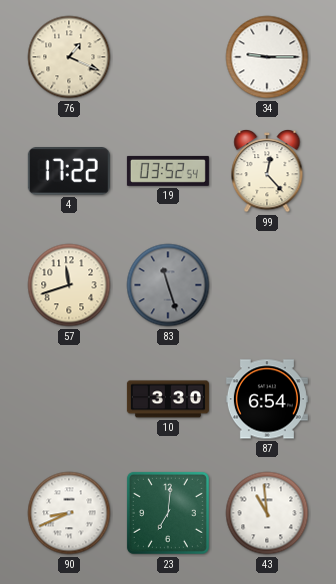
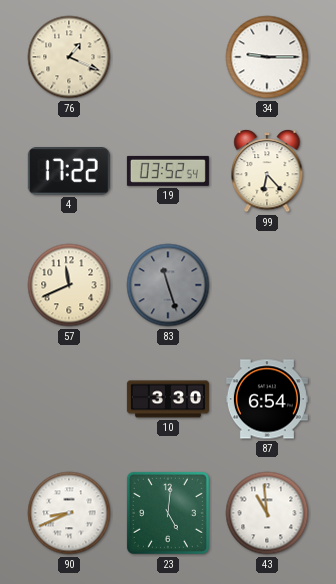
99: 12:23 -> 6:23
57: 11:42 -> 11:41
23: 7:01 -> 5:01
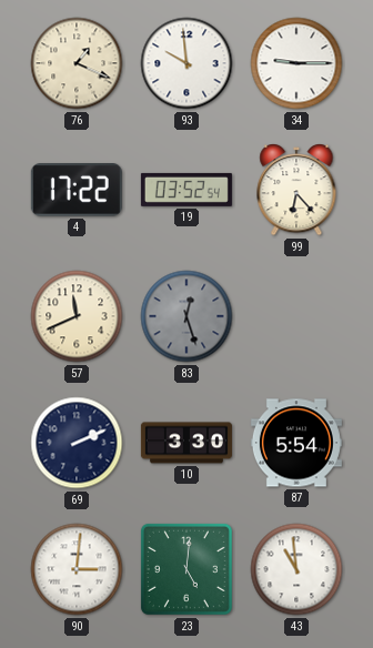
93: none -> 9:59
83: 11:27 -> 12:27
69: none -> 2:11
87: 6:54 -> 5:54
90: 8:41 -> 3:01
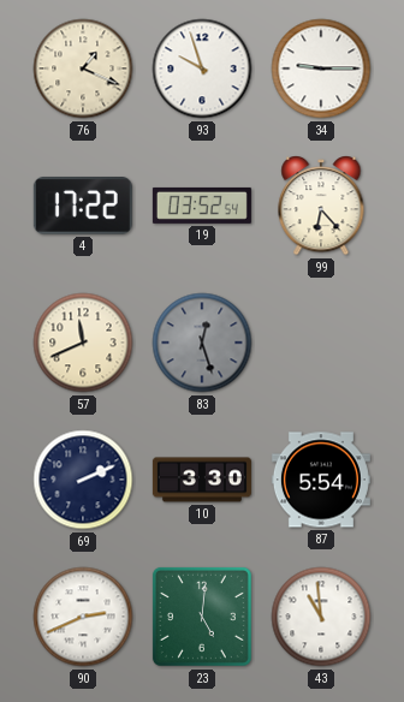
93: 9:59 -> 9:57
90: 3:01 -> 2:41
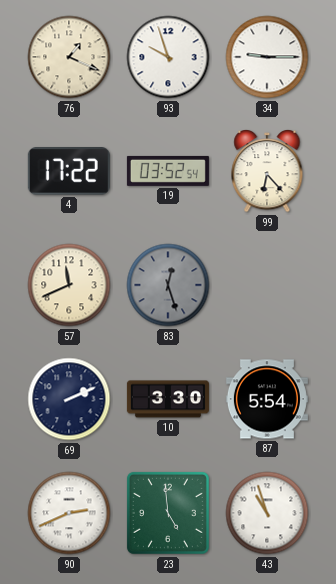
23: 5:01 -> 4:59
43: 10:59 -> 10:57
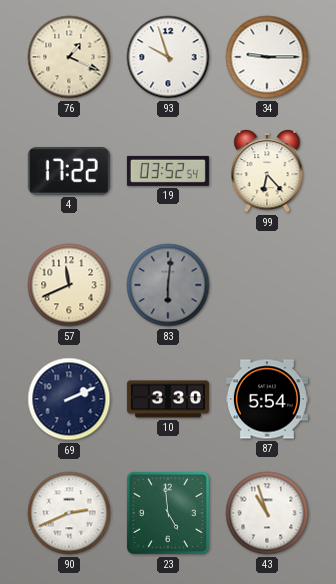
83: 12:27 -> 6:01
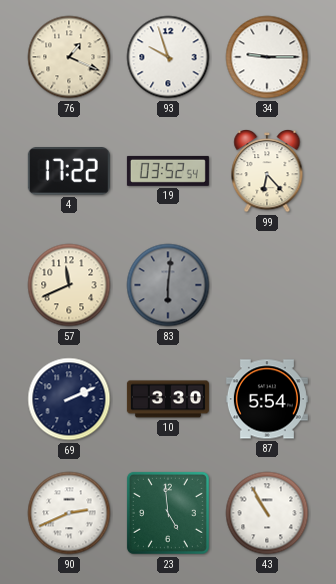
43: 10:57 -> 10:55
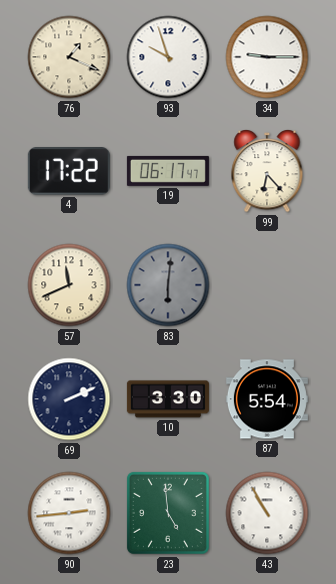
19: 03:52 -> 06:17
90: 2:41 -> 2:44
